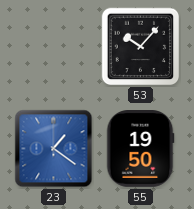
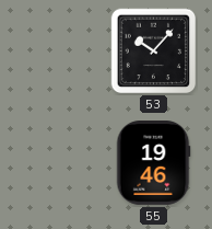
23: 1:21 -> none
55: 19:50 -> 19:46
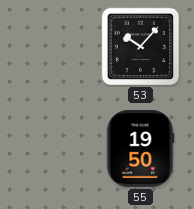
55: 19:46 -> 19:50
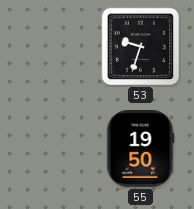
53: 10:07 -> 9:33
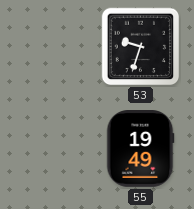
55: 19:50 -> 19:49
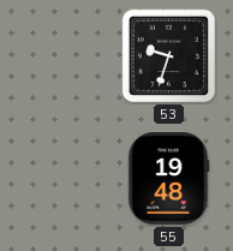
55: 19:49 -> 19:48
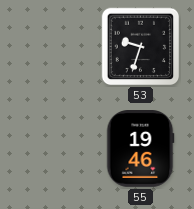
55: 19:48 -> 19:46
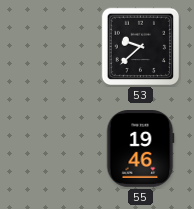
53: 9:33 -> 9:38
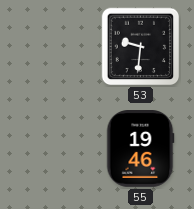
53: 9:38 -> 9:31
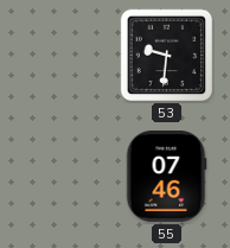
55: 19:46 -> 07:46
